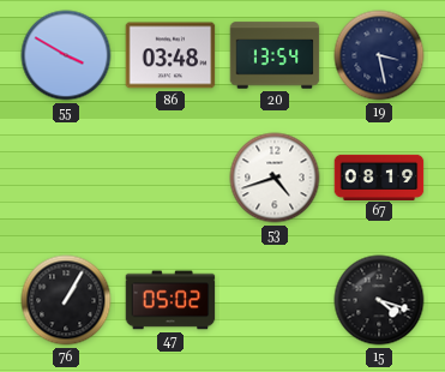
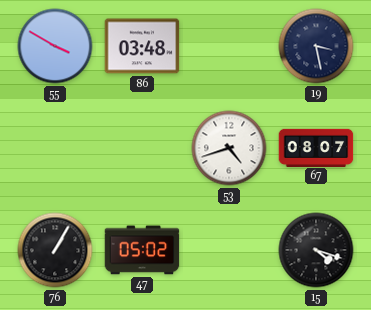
20: 13:54 -> none
67: 08:19 -> 08:07
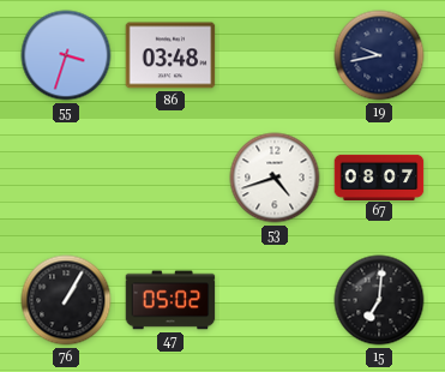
55: 3:50 -> 3:33
19: 3:28 -> 9:43
15: 4:18 -> 7:01
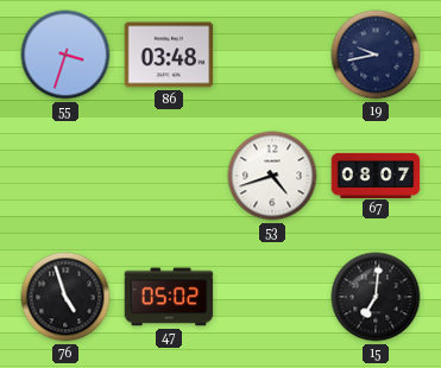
76: 1:05 -> 4:57
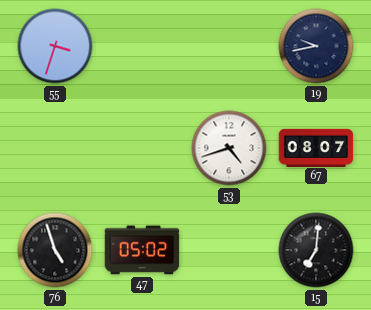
86: 03:48 -> none
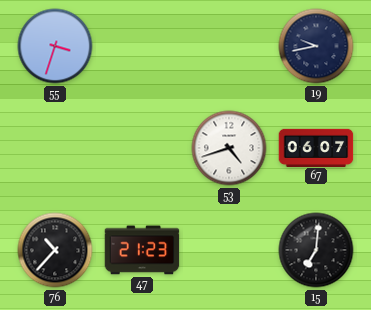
67: 08:07 -> 06:07
76: 4:57 -> 10:37
47: 05:02 -> 21:23
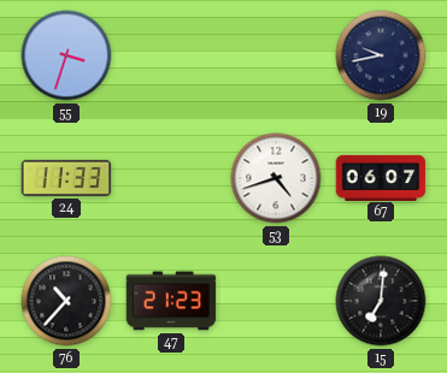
24: none -> 11:33
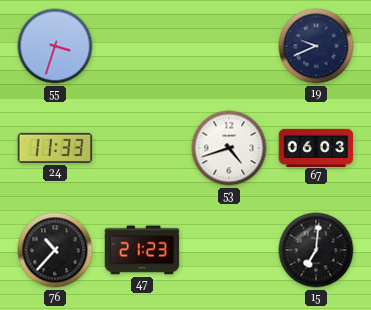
19: 9:43 -> 9:41
67: 06:07 -> 06:03
